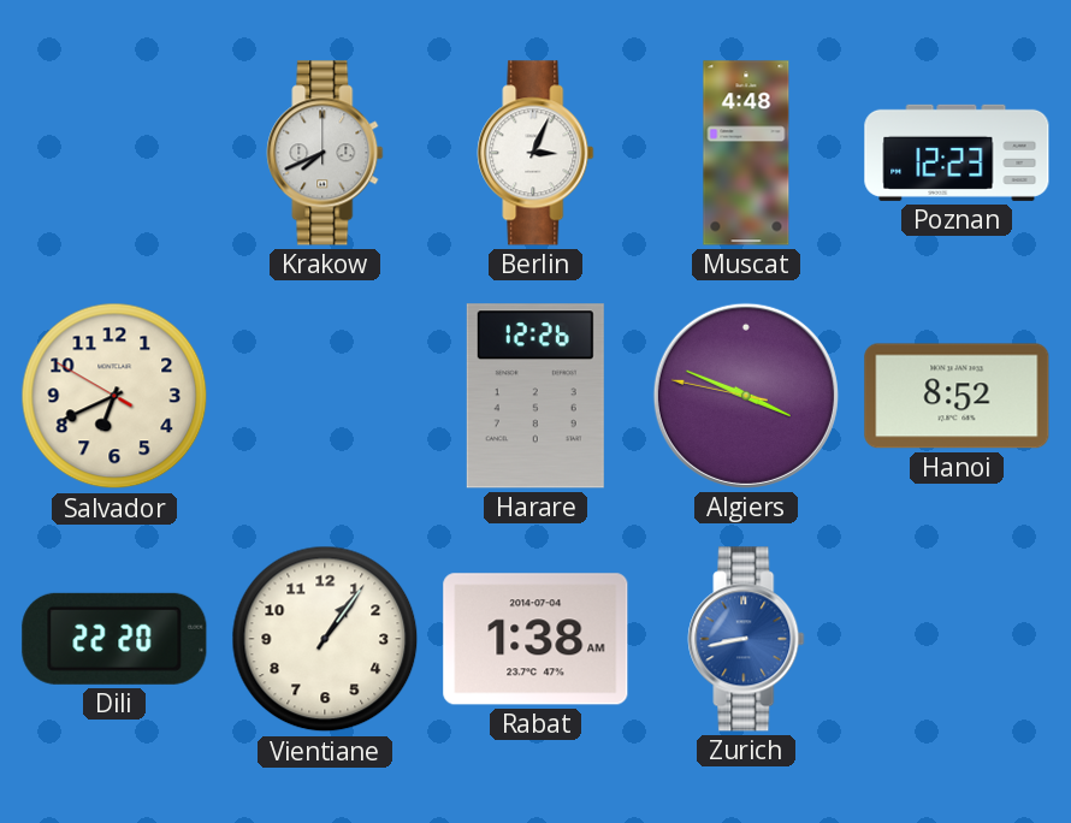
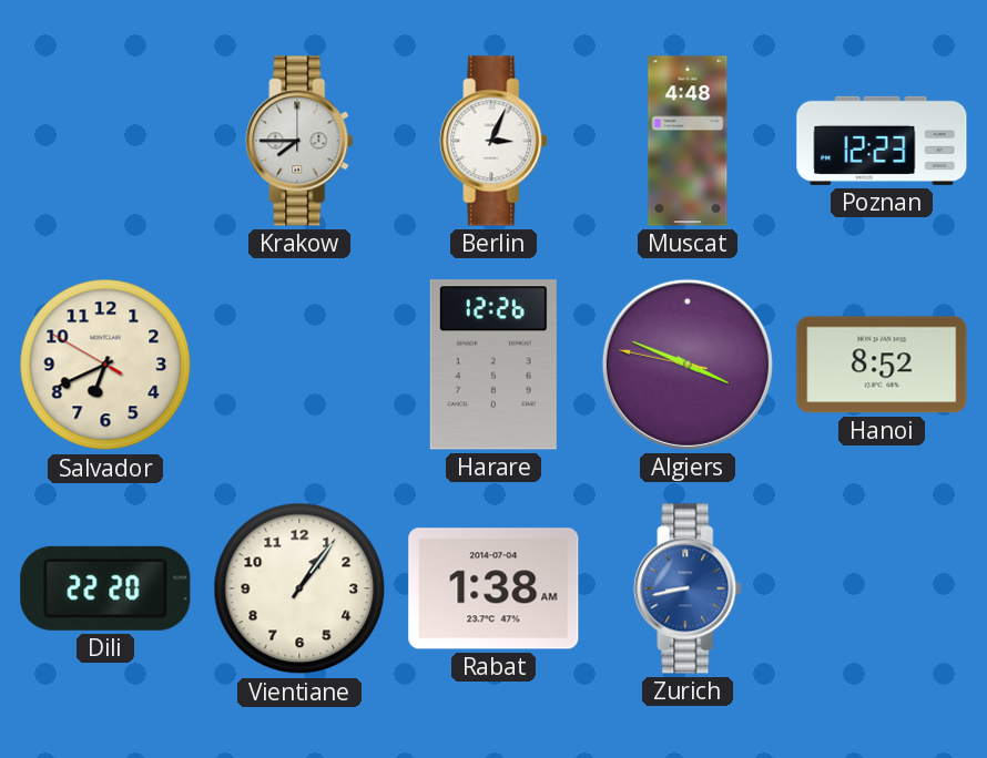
Krakow: 7:41 -> 7:45
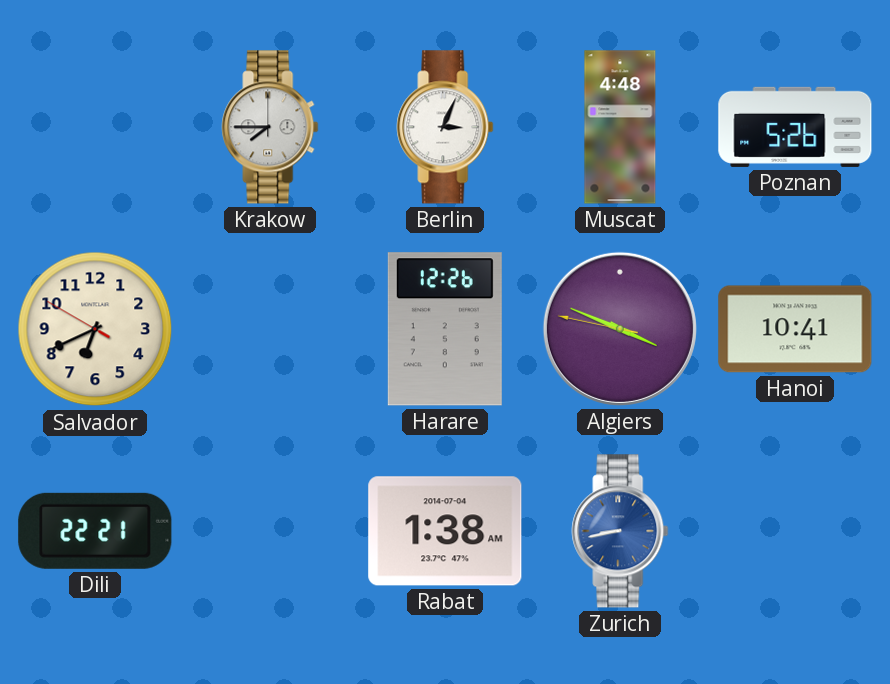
Poznan: 12:23 -> 5:26
Hanoi: 8:52 -> 10:41
Dili: 22:20 -> 22:21
Vientiane: 1:06 -> none
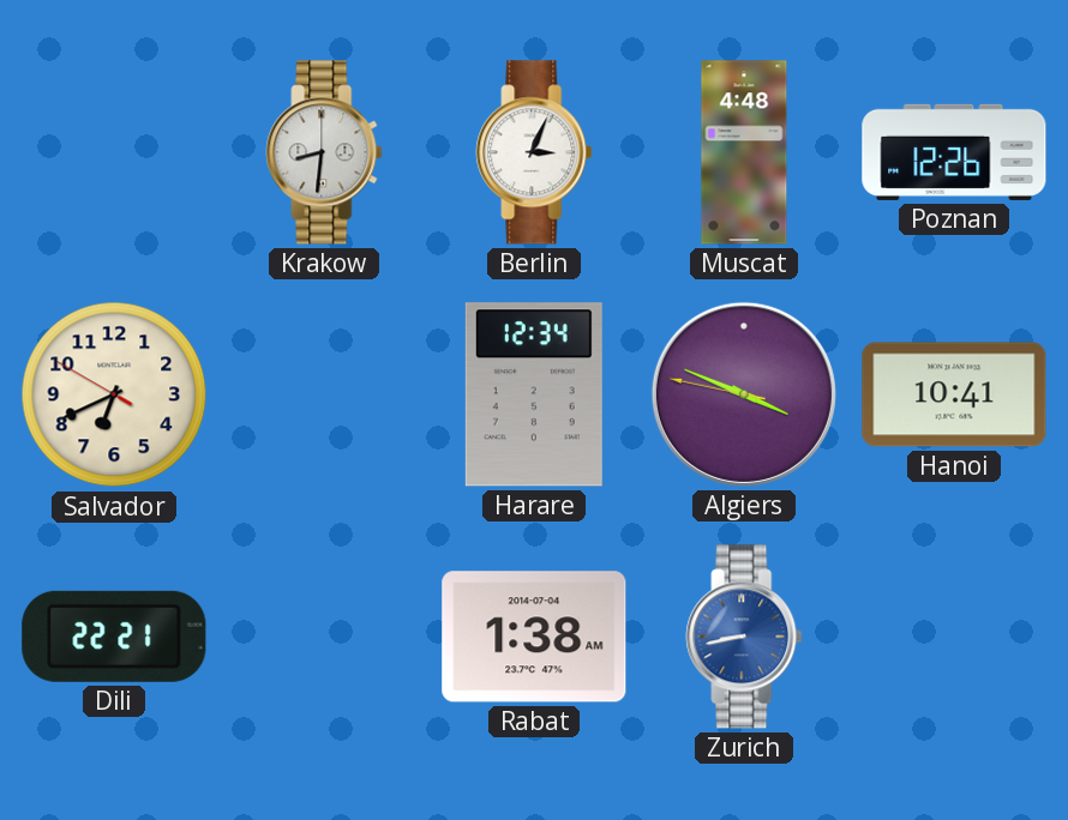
Krakow: 7:45 -> 8:31
Poznan: 5:26 -> 12:26
Harare: 12:26 -> 12:34
